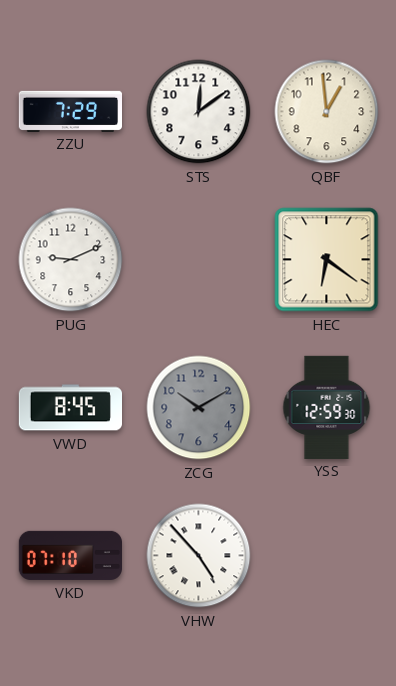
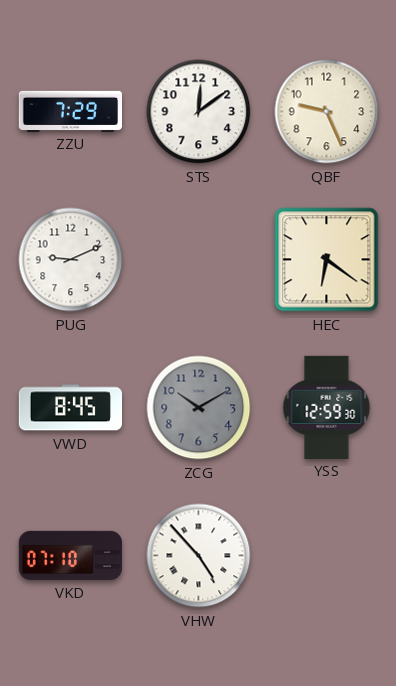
QBF: 12:59 -> 9:26
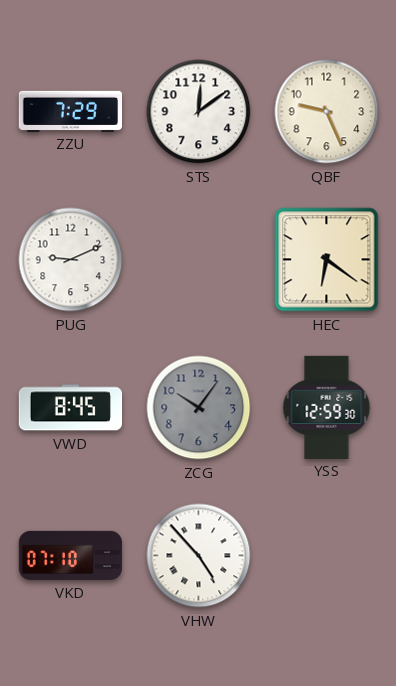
ZCG: 10:10 -> 10:06
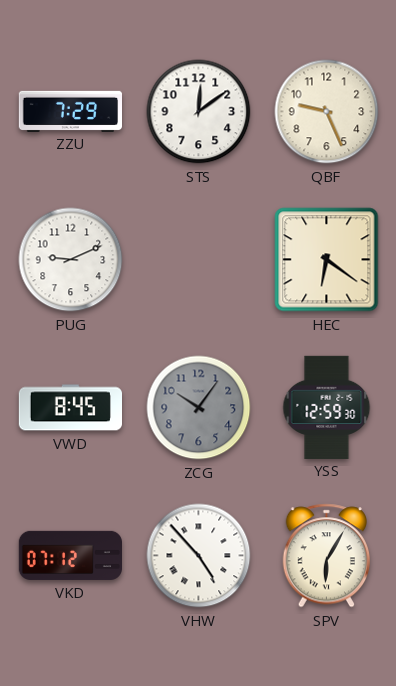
VKD: 07:10 -> 07:12
SPV: none -> 6:05
